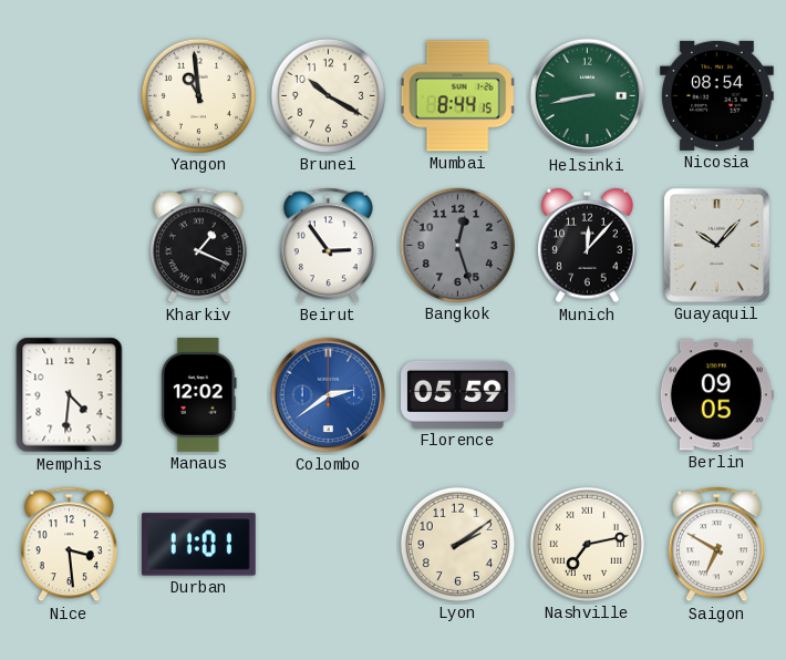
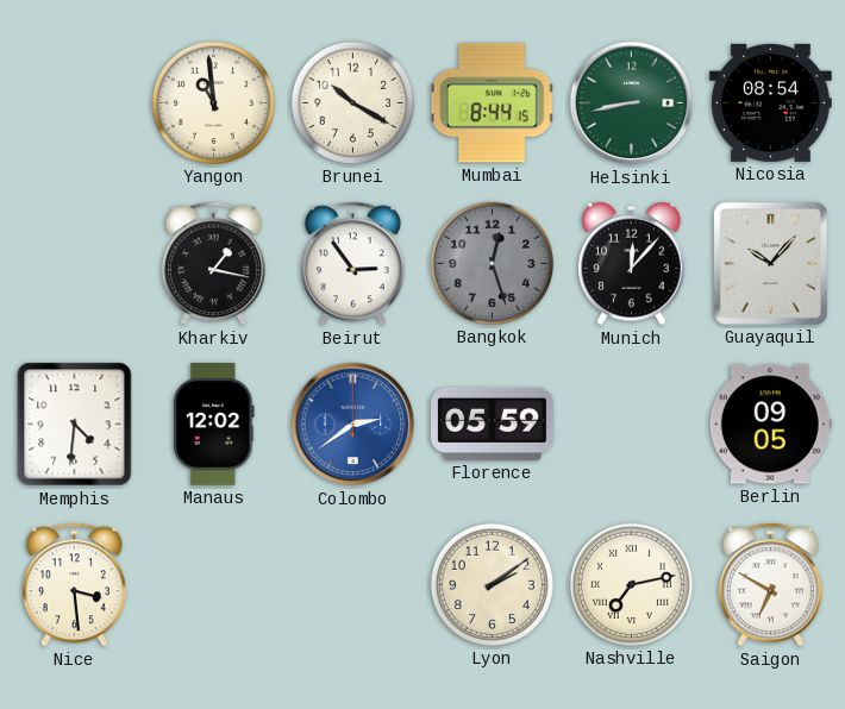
Kharkiv: 1:19 -> 1:17
Durban: 11:01 -> none
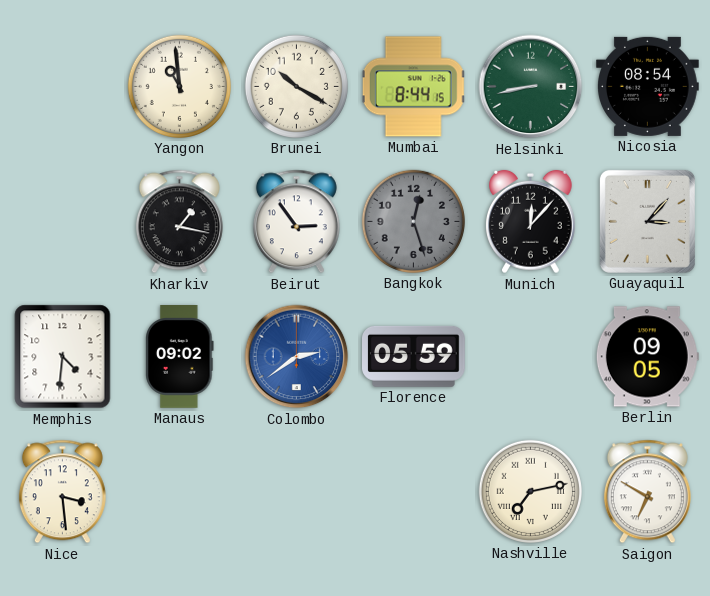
Guayaquil: 10:07 -> 3:07
Manaus: 12:02 -> 09:02
Lyon: 2:09 -> none
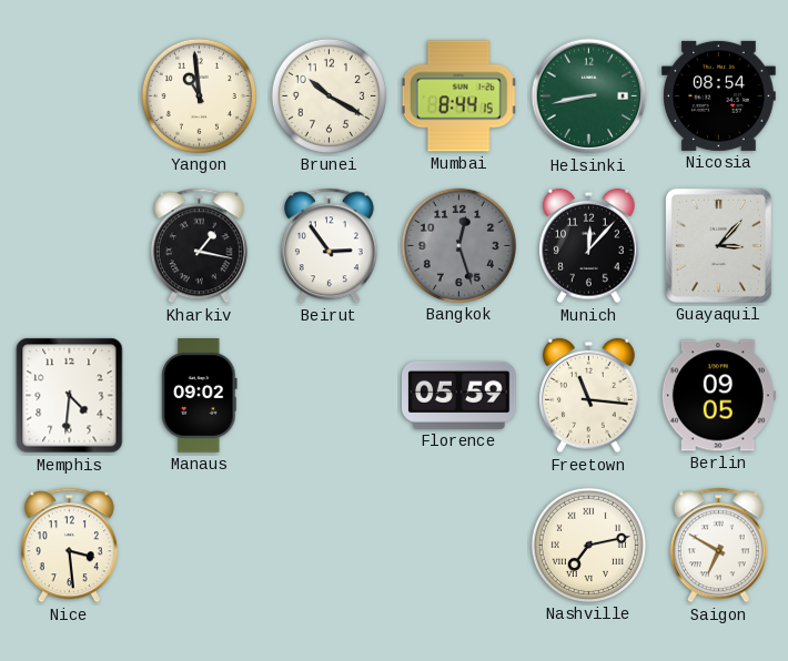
Colombo: 2:39 -> none
Freetown: none -> 11:16
